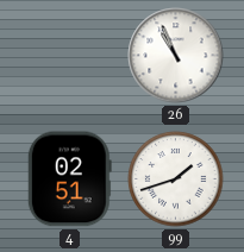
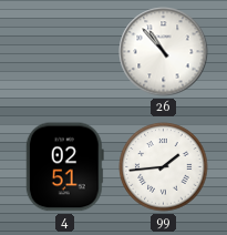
26: 10:56 -> 10:53
99: 1:42 -> 1:44
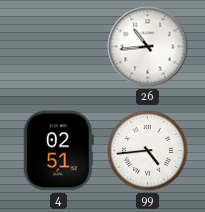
26: 10:53 -> 10:44
99: 1:44 -> 4:44
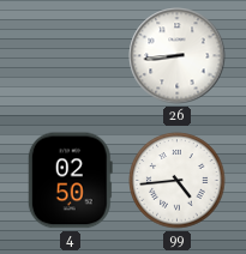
26: 10:44 -> 8:44
4: 02:51 -> 02:50
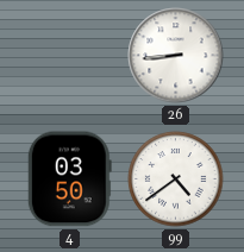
4: 02:50 -> 03:50
99: 4:44 -> 4:39
